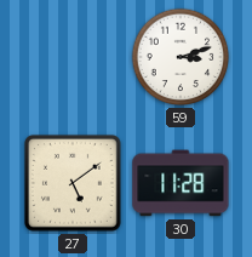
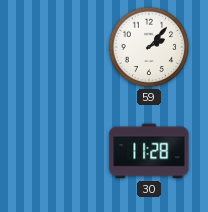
59: 3:12 -> 2:07
27: 5:09 -> none
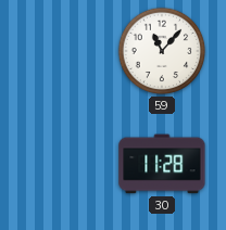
59: 2:07 -> 11:07
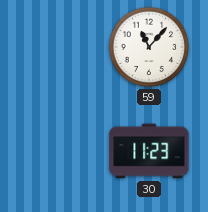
30: 11:28 -> 11:23
